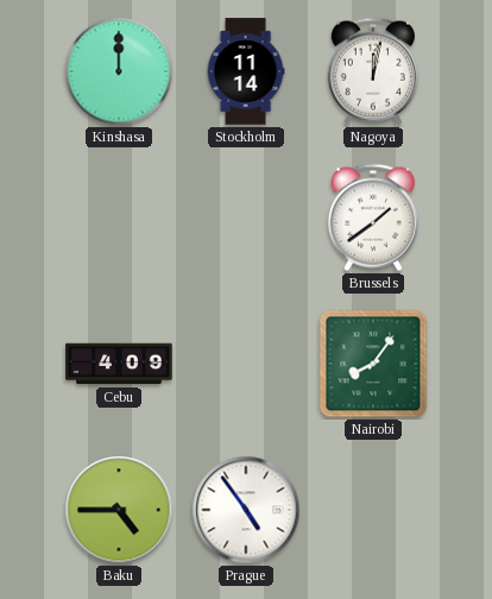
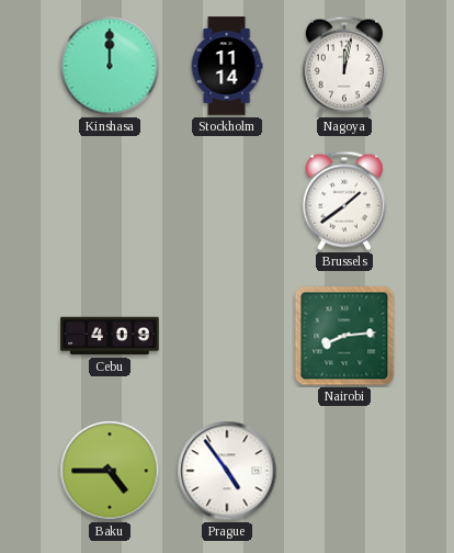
Nairobi: 8:06 -> 8:14
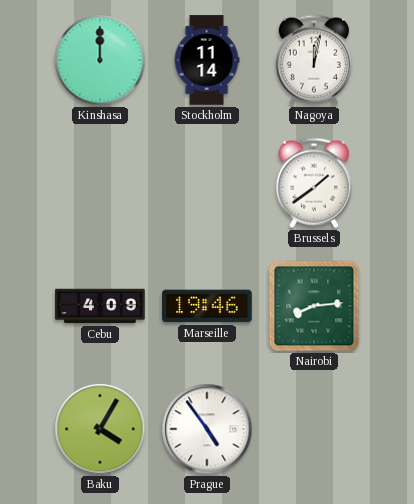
Marseille: none -> 19:46
Baku: 4:45 -> 4:05
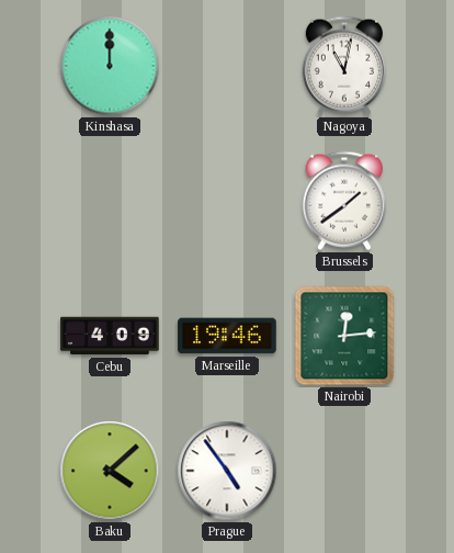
Stockholm: 11:14 -> none
Nagoya: 12:02 -> 11:02
Nairobi: 8:14 -> 12:14
Baku: 4:05 -> 4:08
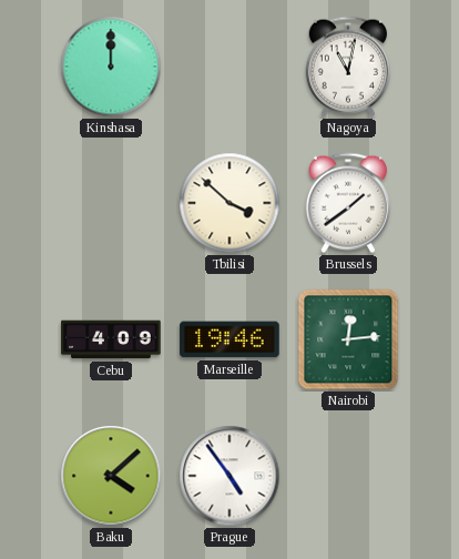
Tbilisi: none -> 3:52
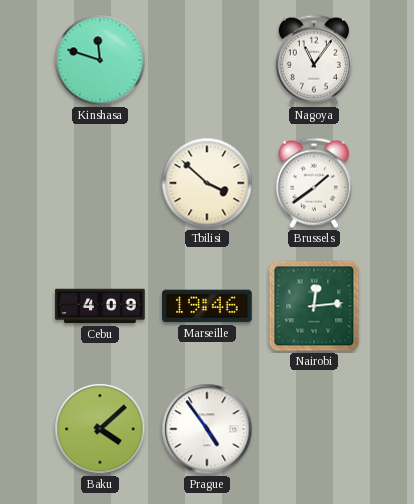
Kinshasa: 12:00 -> 11:48
Nagoya: 11:02 -> 11:06
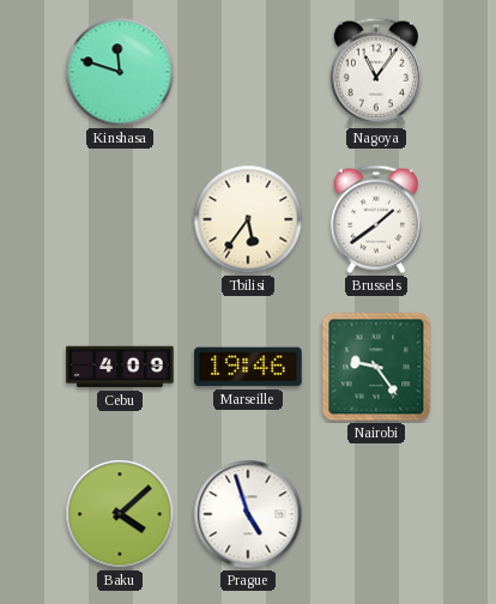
Tbilisi: 3:52 -> 5:36
Nairobi: 12:14 -> 9:24
Prague: 4:54 -> 4:57
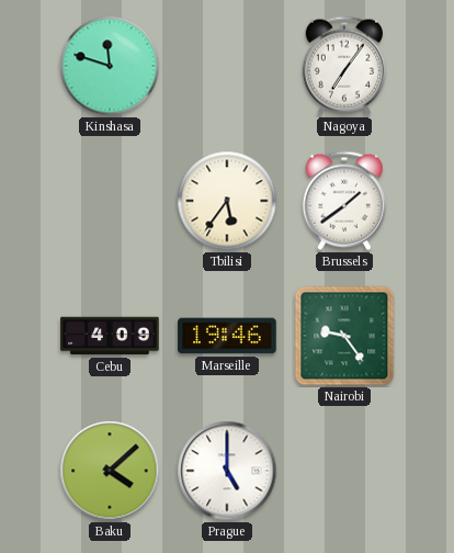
Nagoya: 11:06 -> 7:06
Prague: 4:57 -> 5:00
